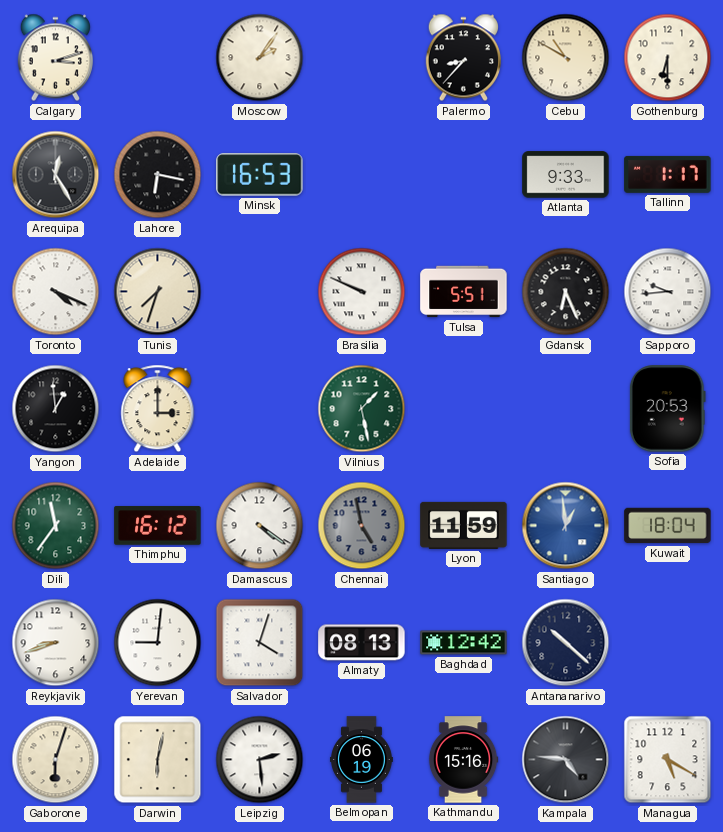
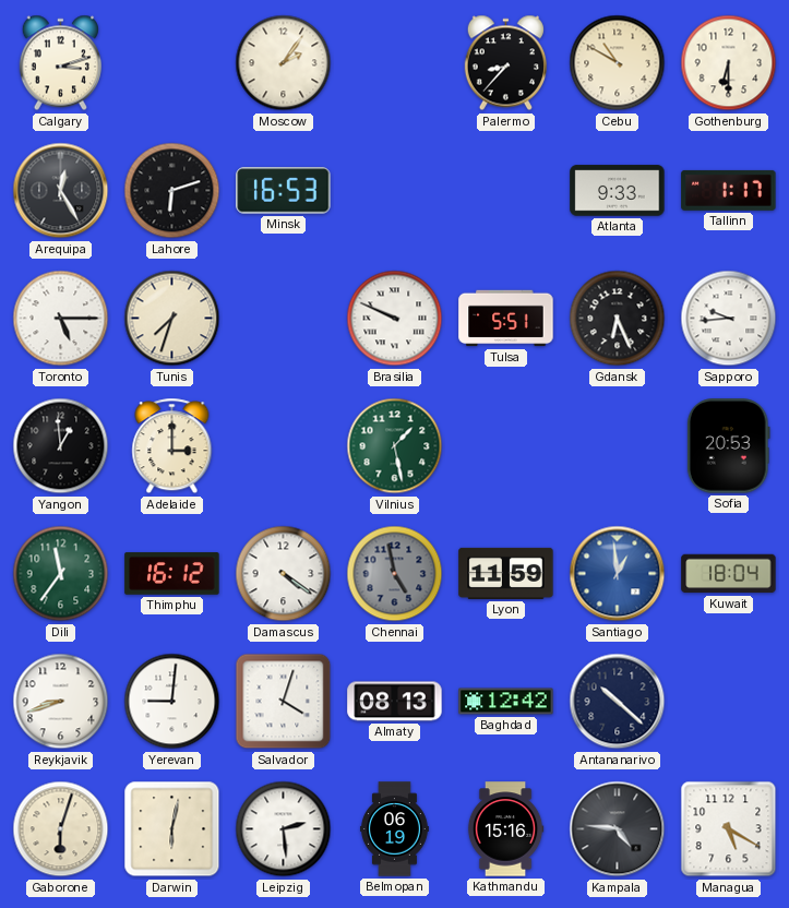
Lahore: 6:17 -> 6:12
Toronto: 4:19 -> 5:15
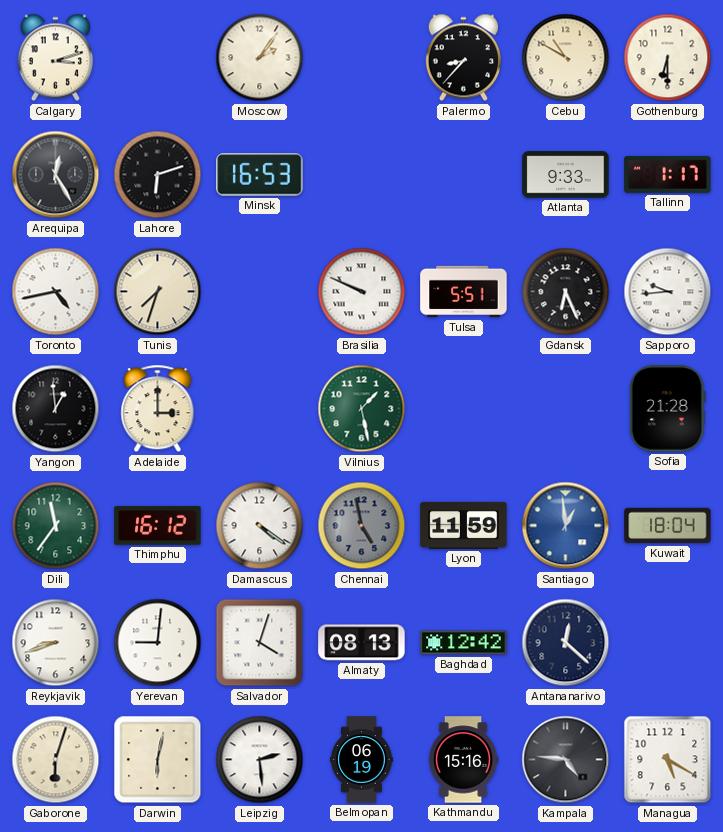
Toronto: 5:15 -> 4:43
Sofia: 20:53 -> 21:28
Antananarivo: 10:22 -> 12:22
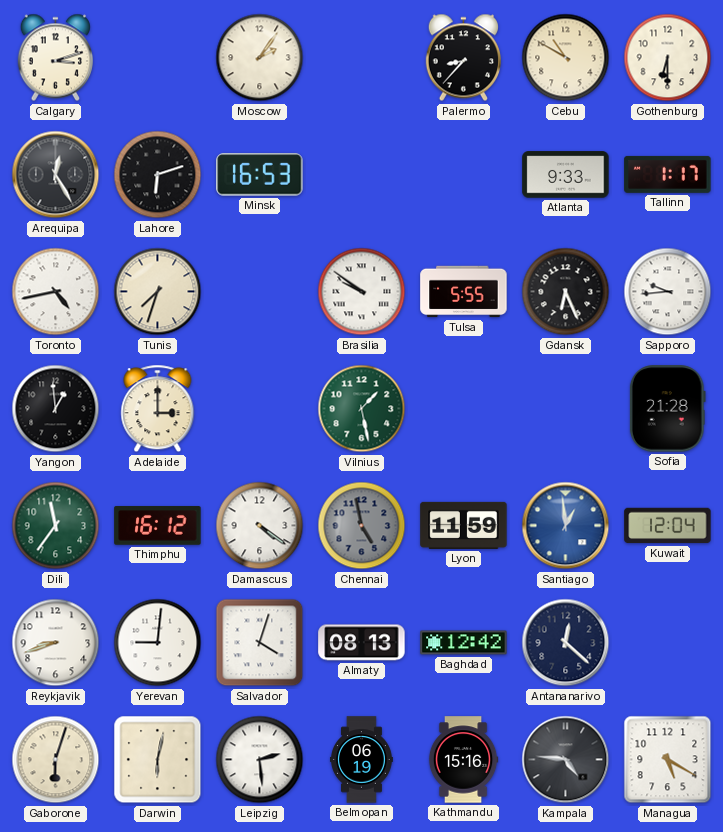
Brasilia: 9:49 -> 9:51
Tulsa: 5:51 -> 5:55
Kuwait: 18:04 -> 12:04
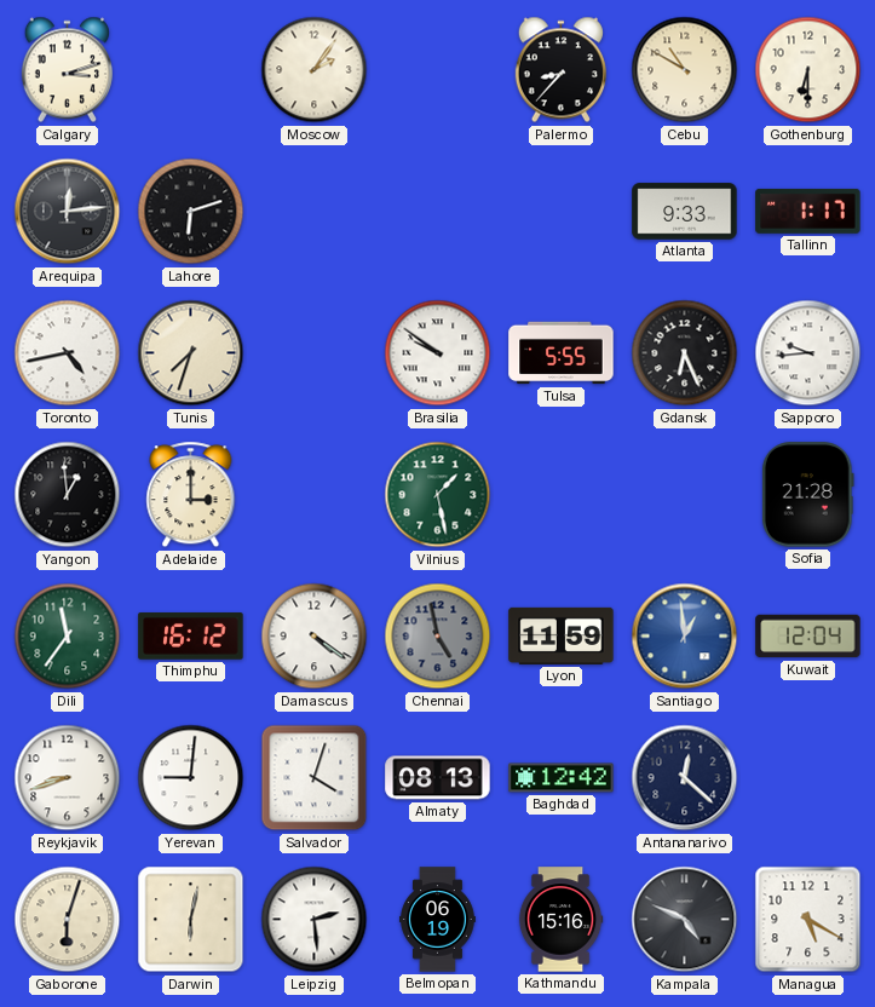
Arequipa: 12:25 -> 12:14
Minsk: 16:53 -> none
Kampala: 4:46 -> 4:49
